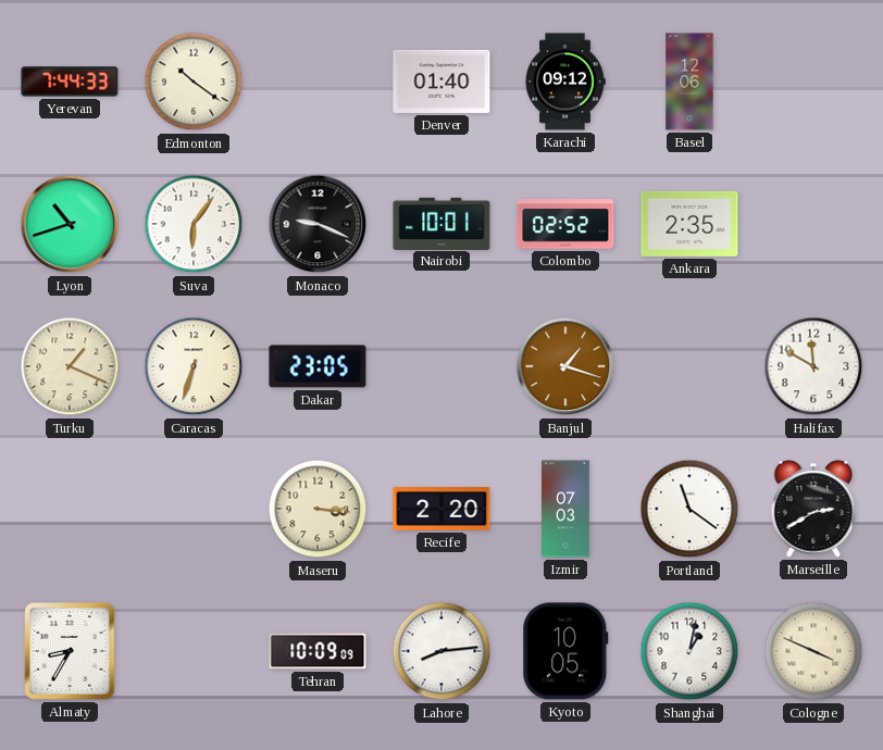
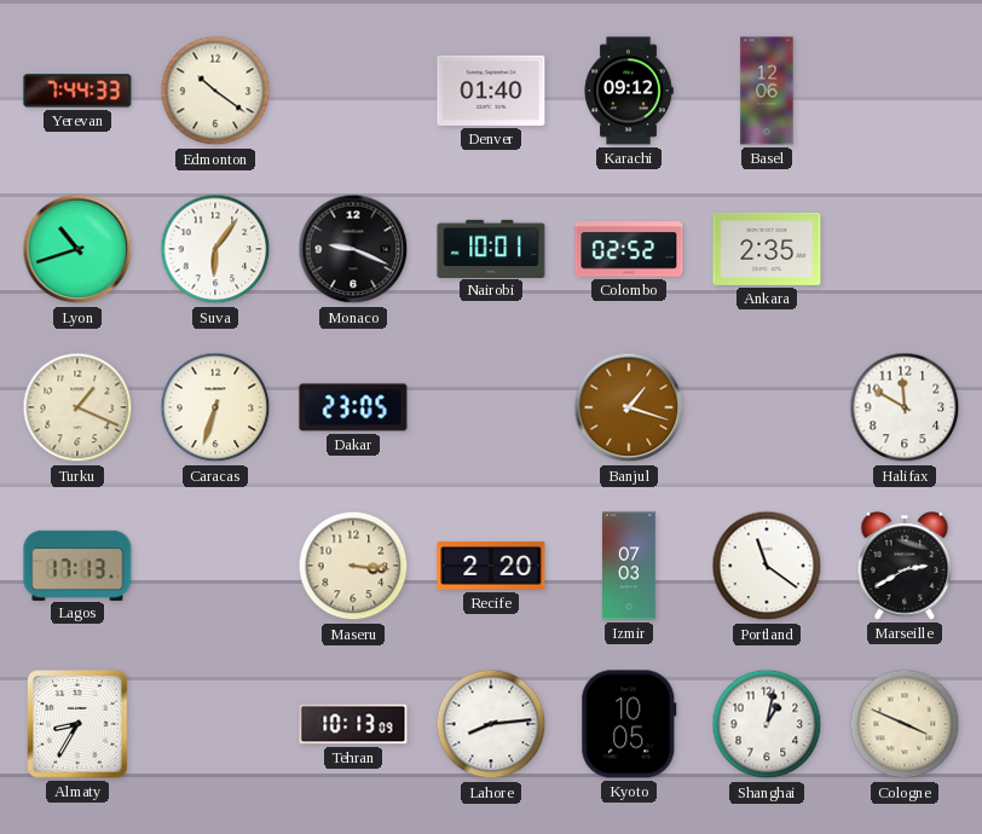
Lagos: none -> 17:13
Tehran: 10:09 -> 10:13
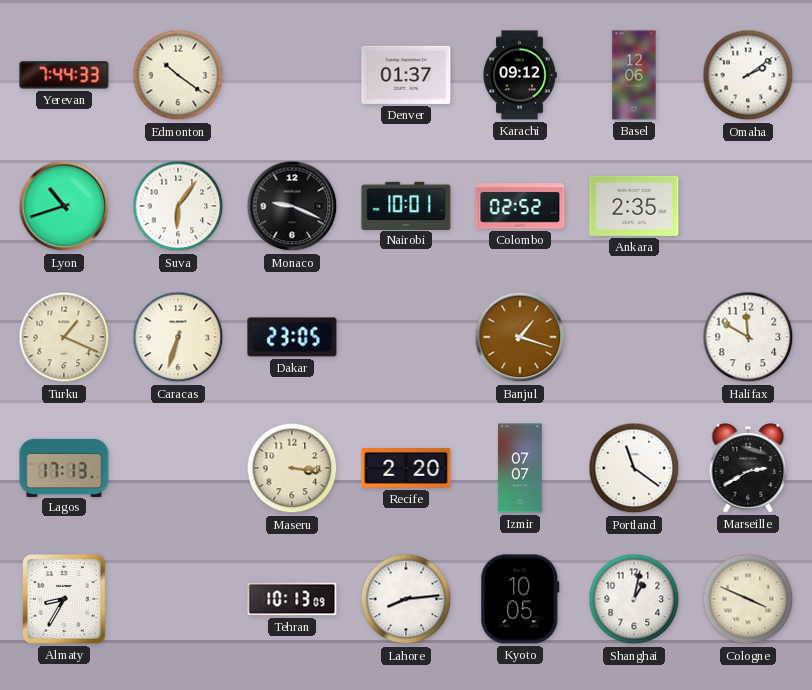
Denver: 01:40 -> 01:37
Omaha: none -> 2:09
Izmir: 07:03 -> 07:07
